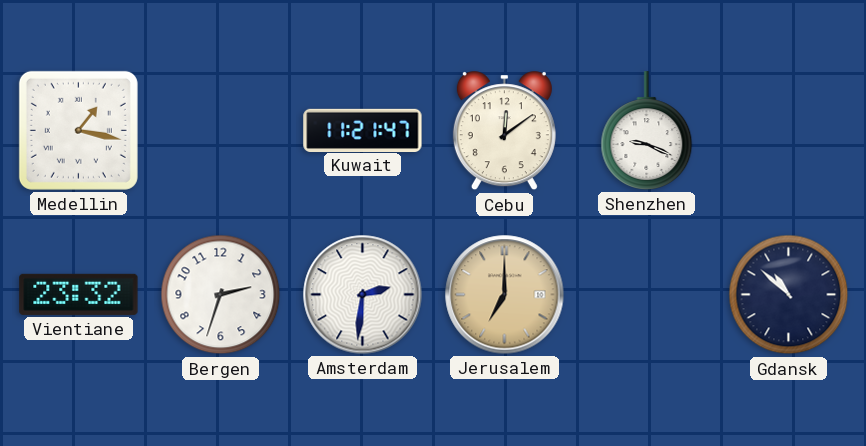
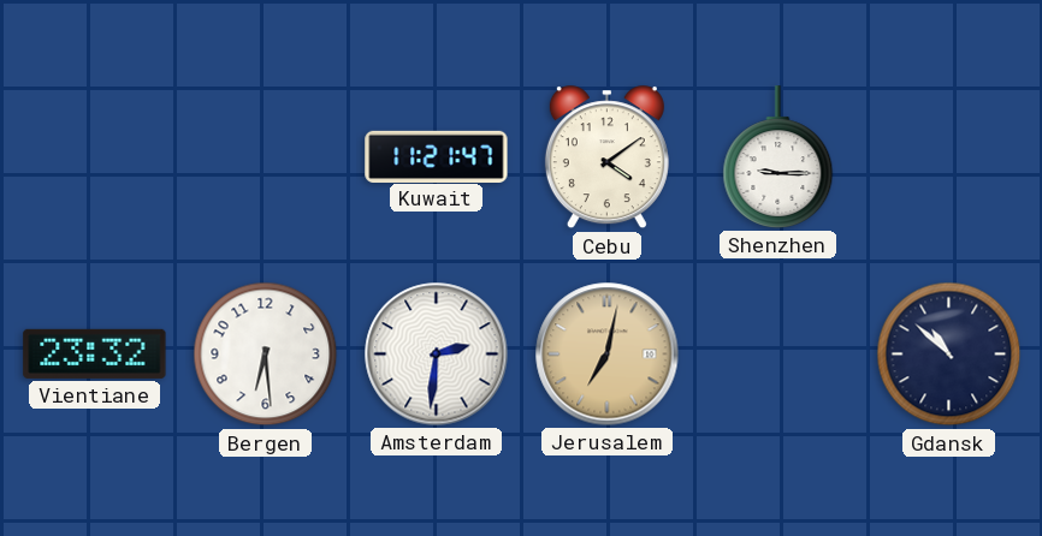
Medellin: 1:17 -> none
Cebu: 12:09 -> 4:09
Shenzhen: 9:19 -> 9:15
Bergen: 2:33 -> 6:29
Jerusalem: 7:00 -> 7:02
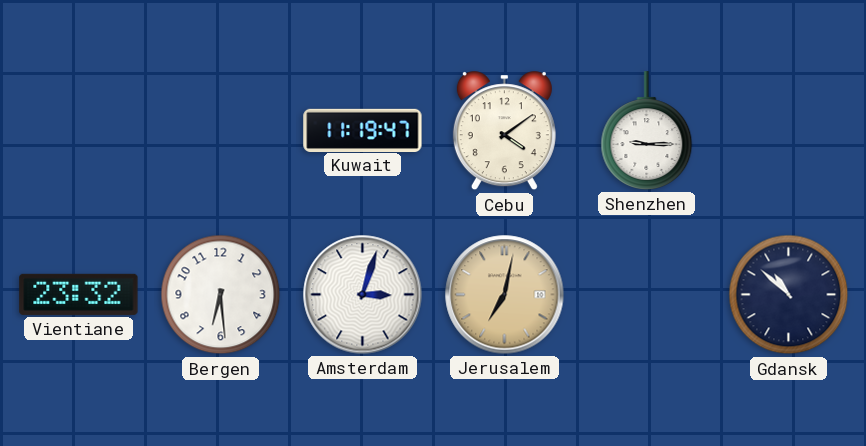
Kuwait: 11:21 -> 11:19
Amsterdam: 2:31 -> 3:03
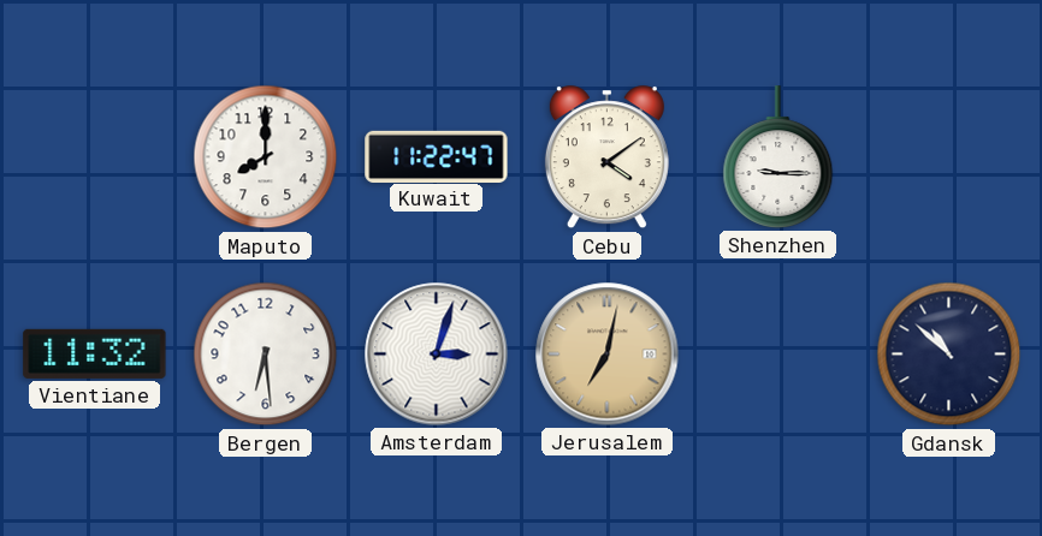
Maputo: none -> 8:00
Kuwait: 11:19 -> 11:22
Vientiane: 23:32 -> 11:32
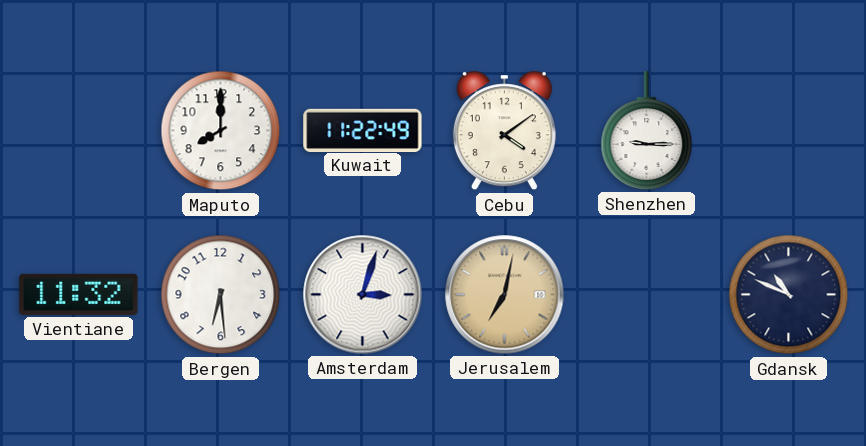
Kuwait: 11:22:47 -> 11:22:49
Gdansk: 10:52 -> 10:49
